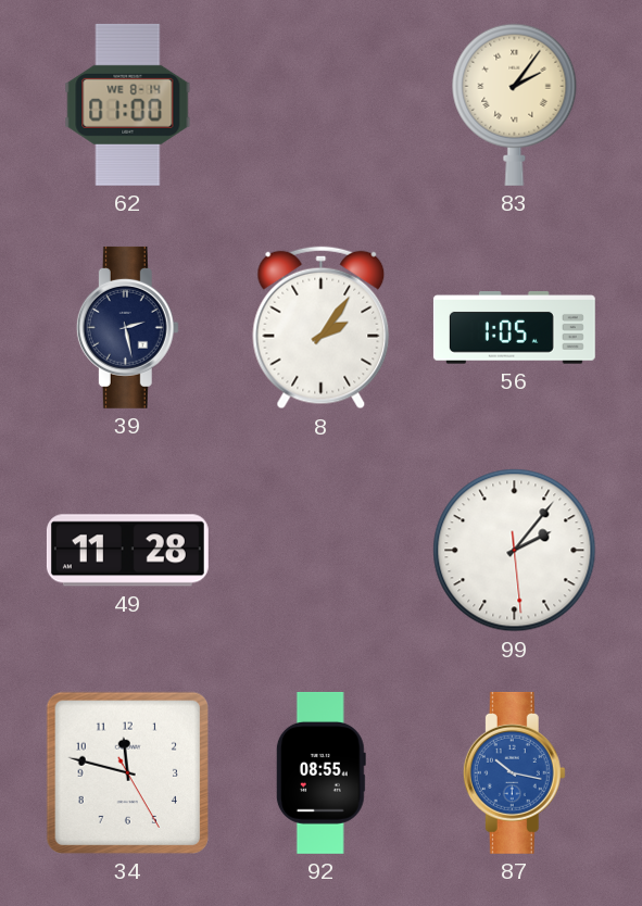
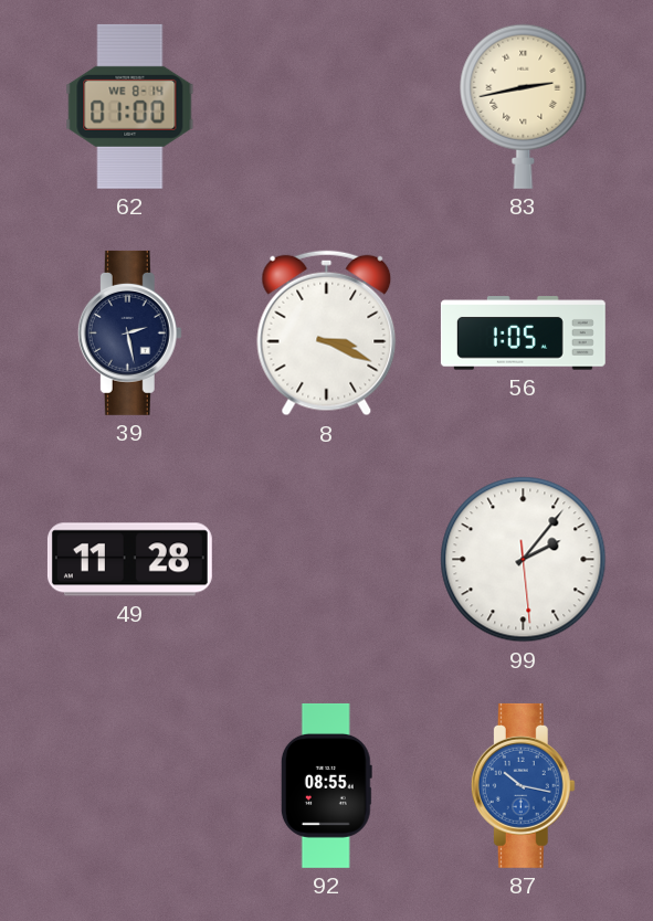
83: 2:06 -> 2:43
8: 2:06 -> 3:19
34: 11:47 -> none
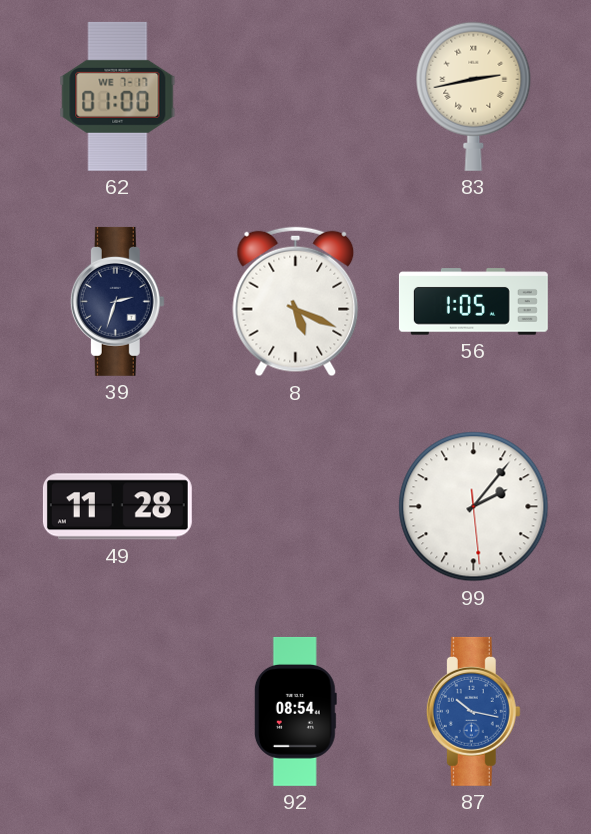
62 date: WE 8-14 -> WE 7-17
39: 2:28 -> 2:33
8: 3:19 -> 5:19
92: 08:55 -> 08:54
